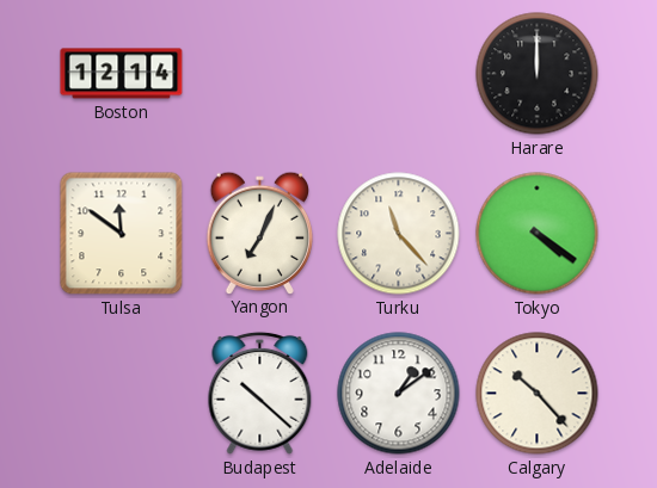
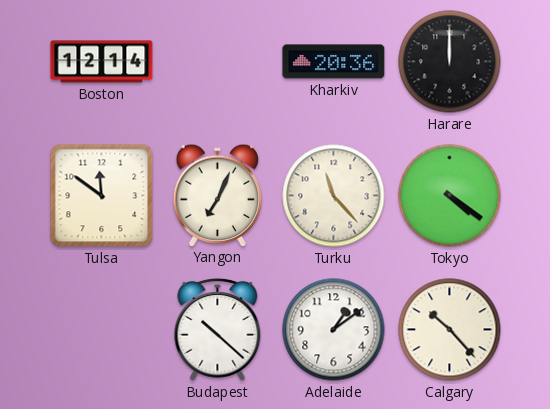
Kharkiv: none -> 20:36
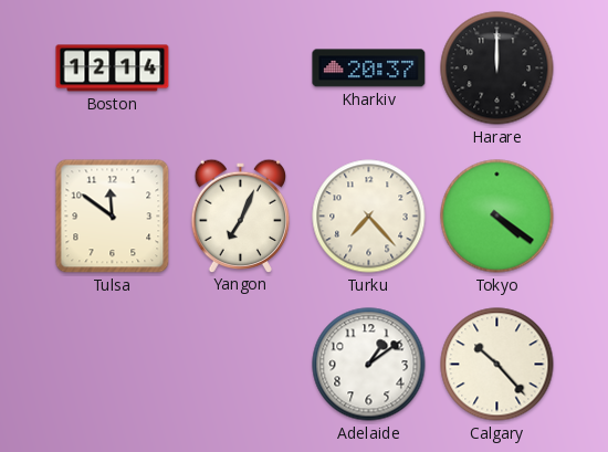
Kharkiv: 20:36 -> 20:37
Turku: 11:23 -> 7:23
Budapest: 10:22 -> none
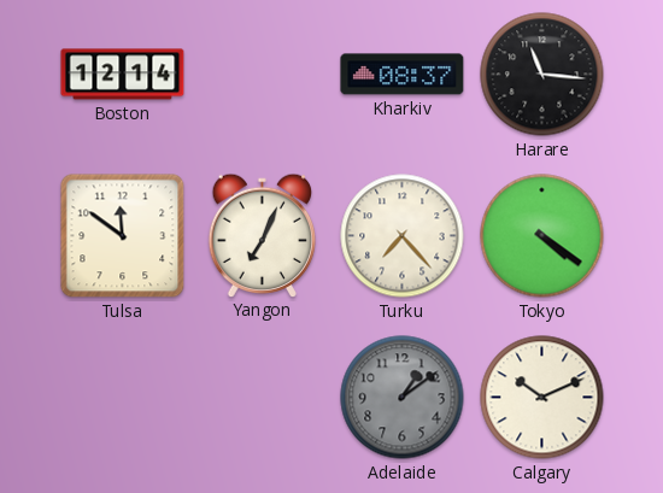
Kharkiv: 20:37 -> 08:37
Harare: 12:00 -> 11:16
Adelaide dial: white -> grey
Calgary: 10:23 -> 10:11
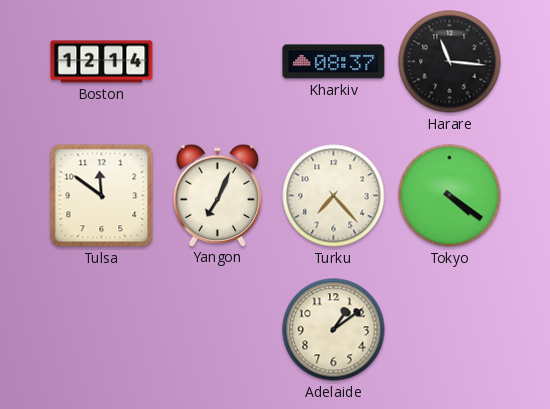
Adelaide dial: grey -> cream
Calgary: 10:11 -> none
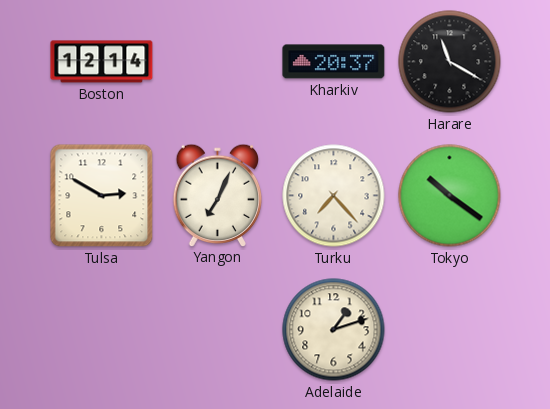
Kharkiv: 08:37 -> 20:37
Harare: 11:16 -> 11:20
Tulsa: 11:51 -> 2:50
Tokyo: 4:21 -> 10:21
Adelaide: 1:09 -> 1:12
